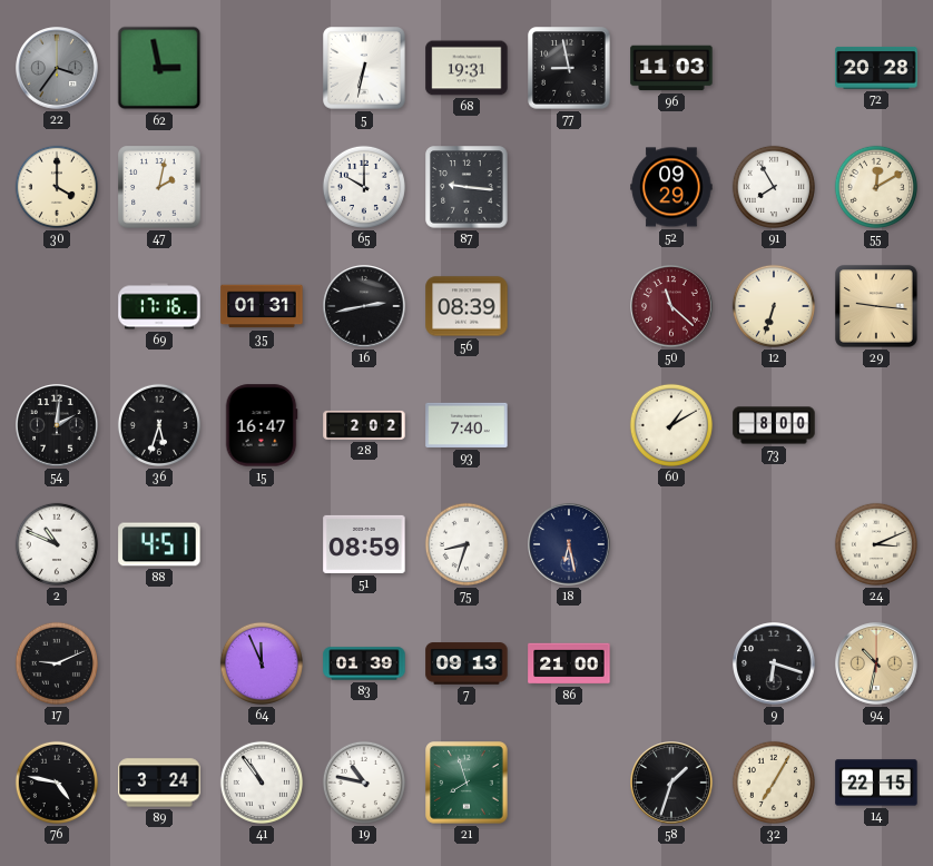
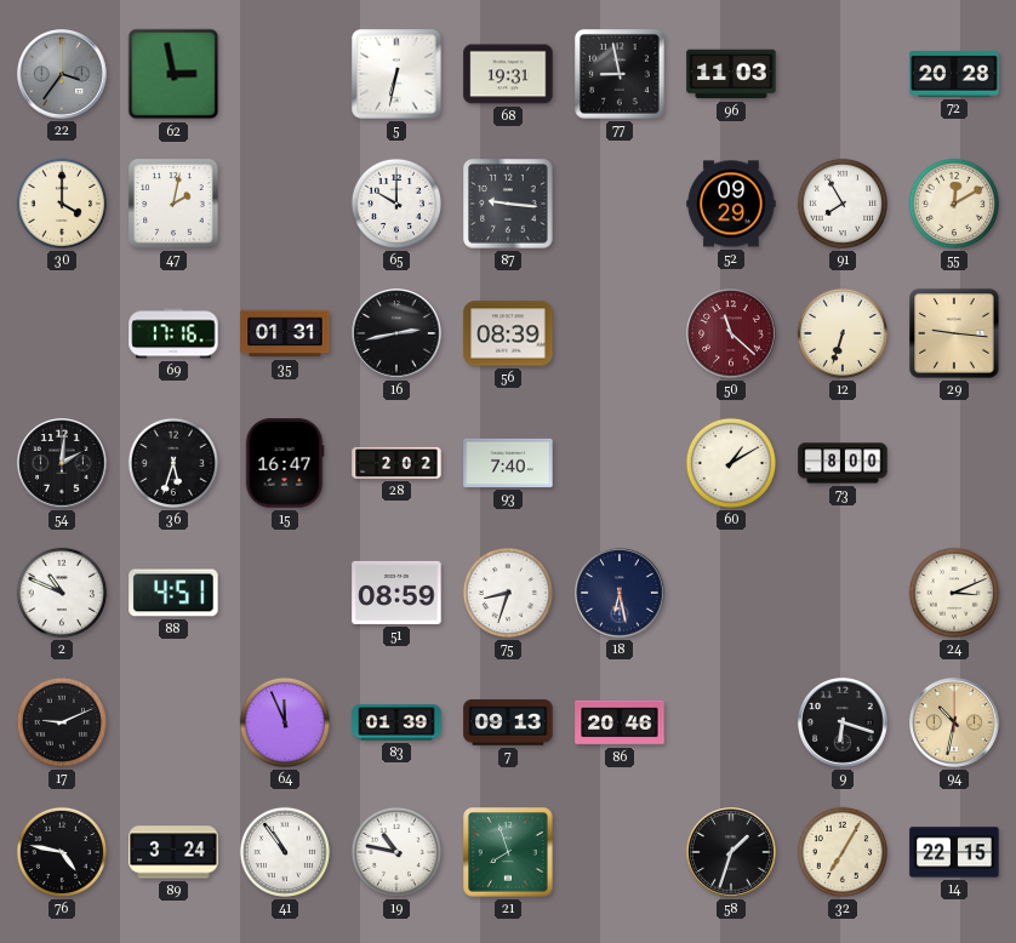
86: 21:00 -> 20:46
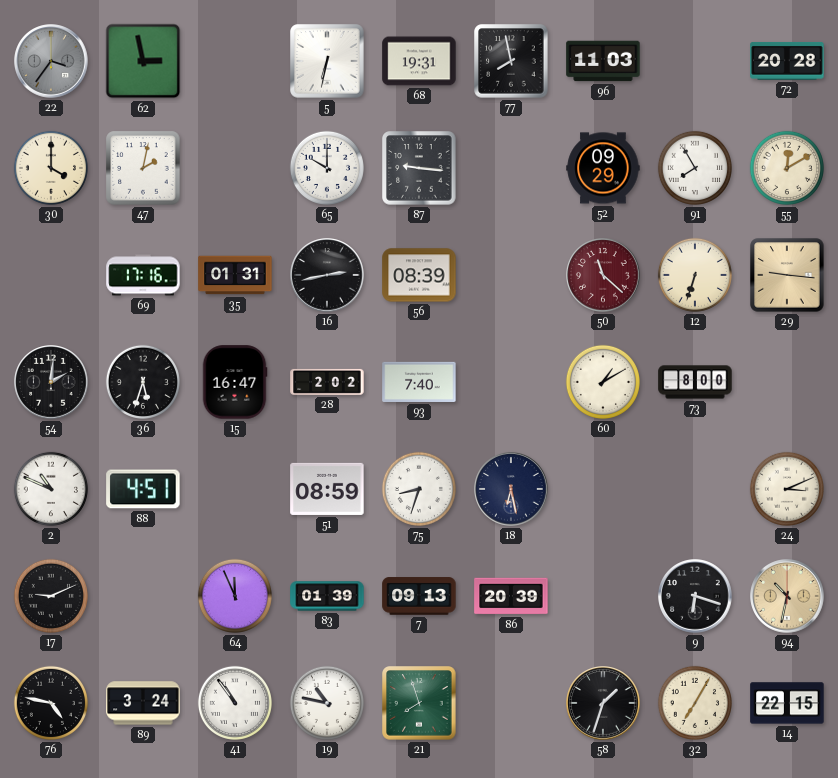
77: 8:58 -> 7:58
86: 20:46 -> 20:39
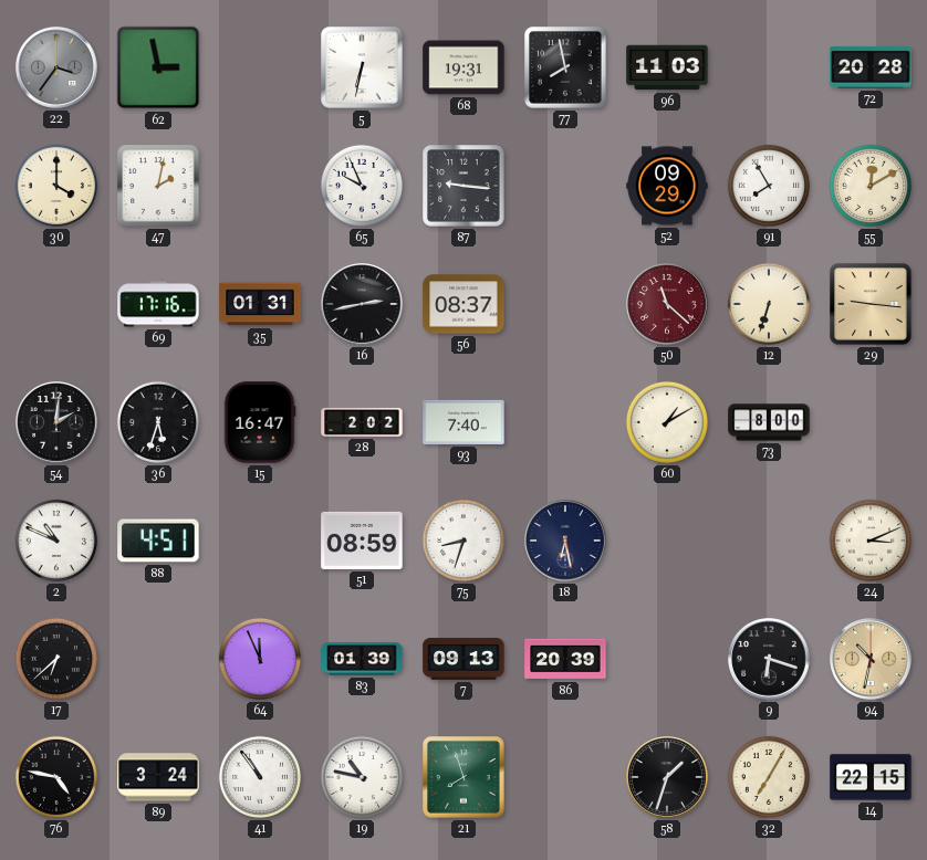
65: 10:00 -> 9:56
56: 08:39 -> 08:37
17: 9:11 -> 6:38
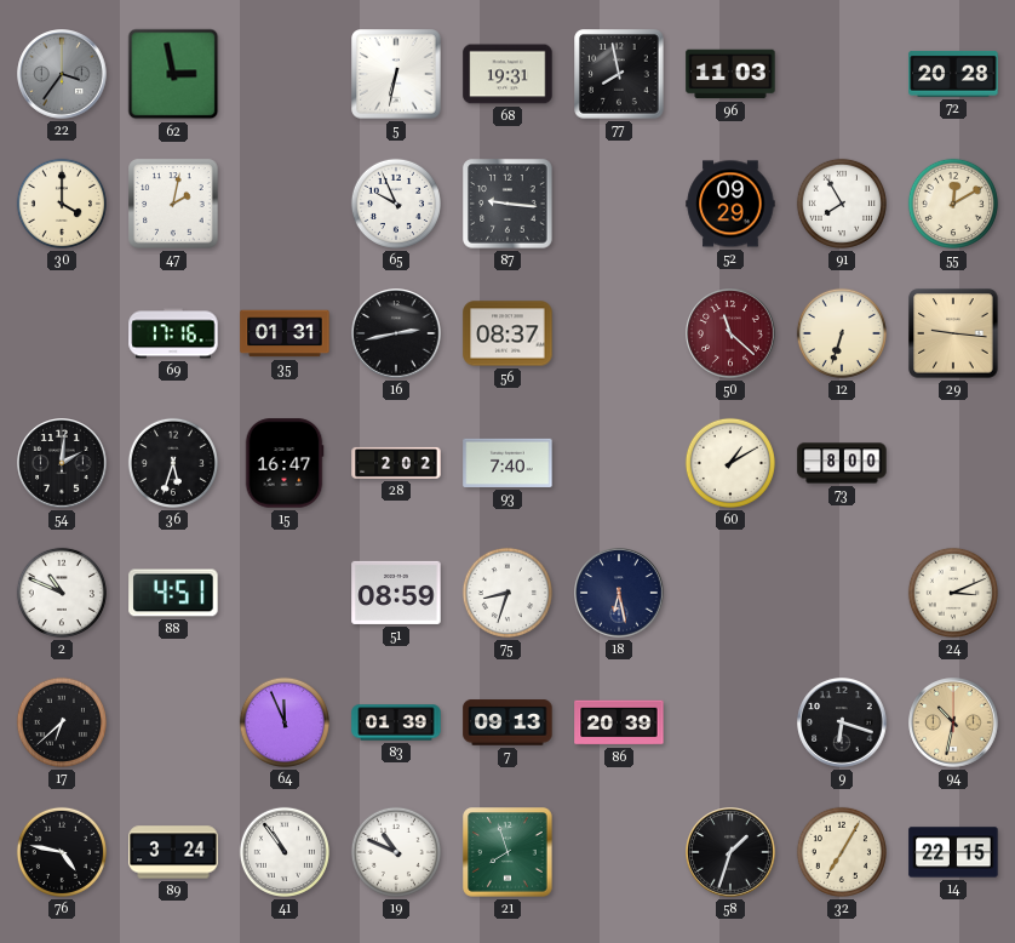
19: 10:47 -> 10:49
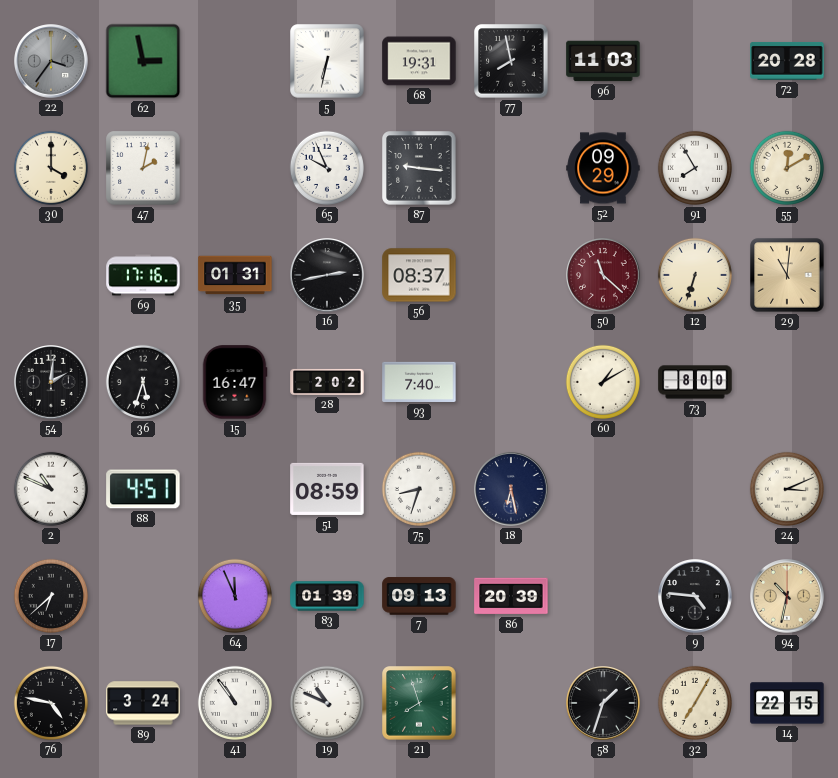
29: 9:16 -> 11:01
9: 6:18 -> 4:46
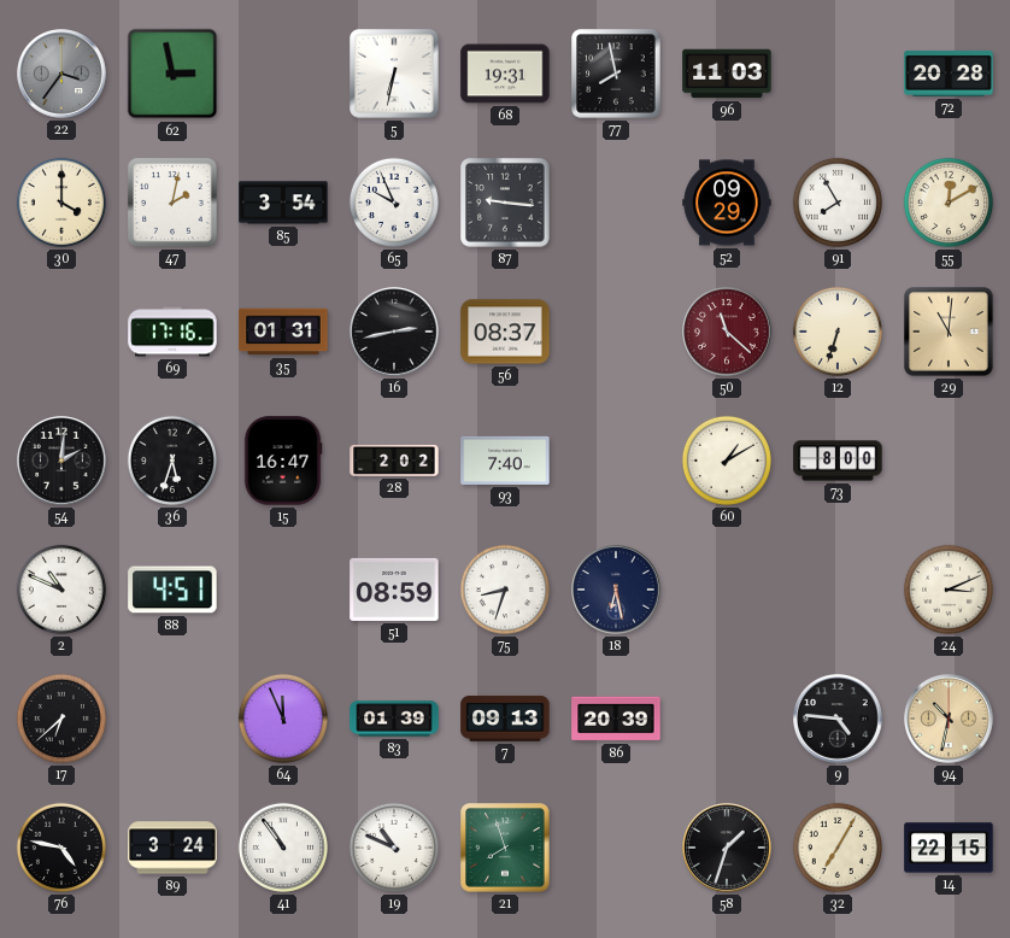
85: none -> 3:54
